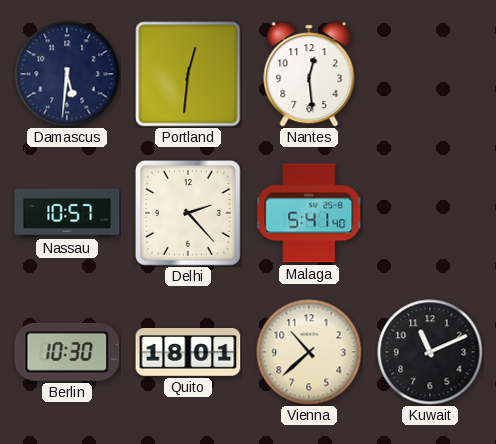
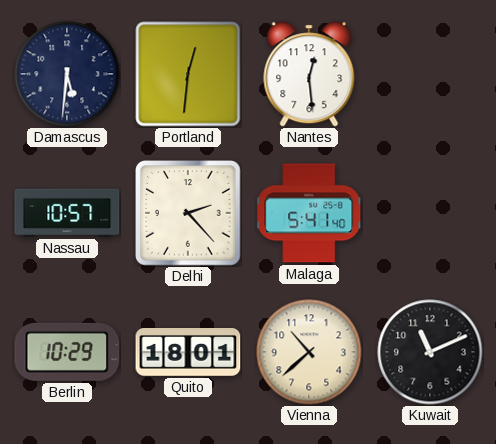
Berlin: 10:30 -> 10:29
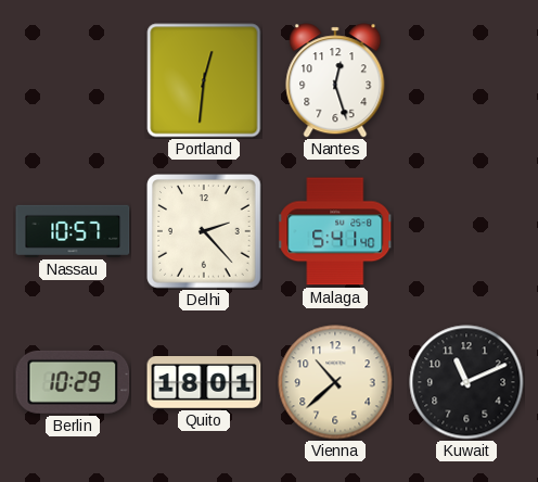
Damascus: 5:31 -> none
Nantes: 12:29 -> 12:27
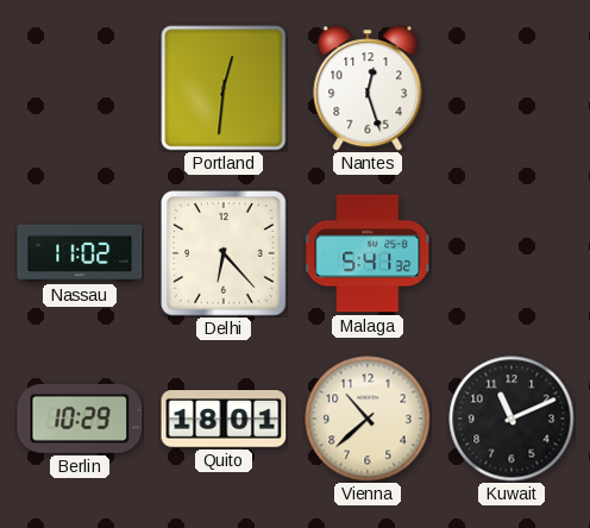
Nassau: 10:57 -> 11:02
Delhi: 2:23 -> 6:23
Malaga: 5:41:40 -> 5:41:32
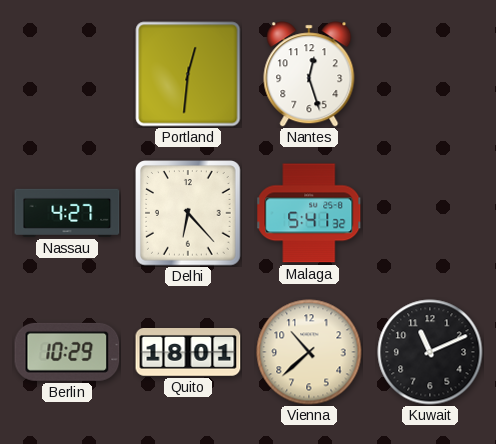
Nassau: 11:02 -> 4:27
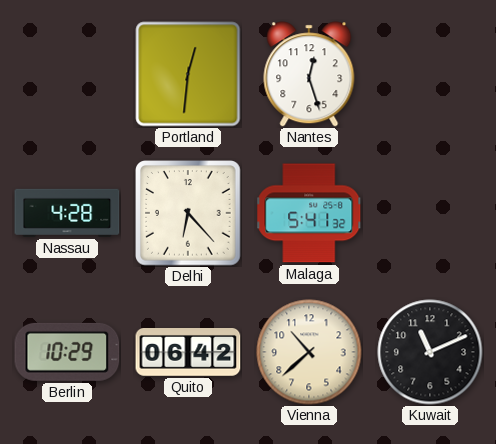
Nassau: 4:27 -> 4:28
Quito: 18:01 -> 06:42
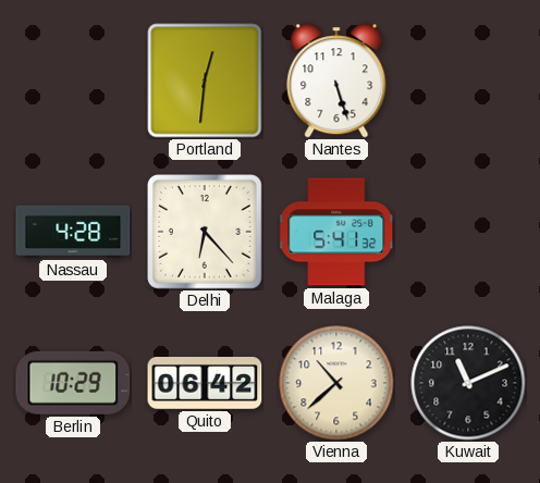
Nantes: 12:27 -> 5:27
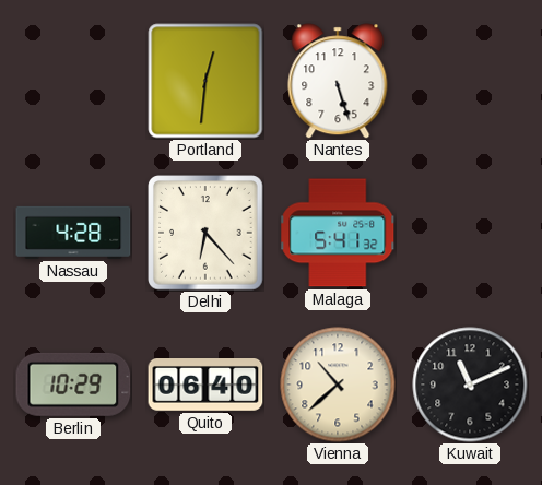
Quito: 06:42 -> 06:40
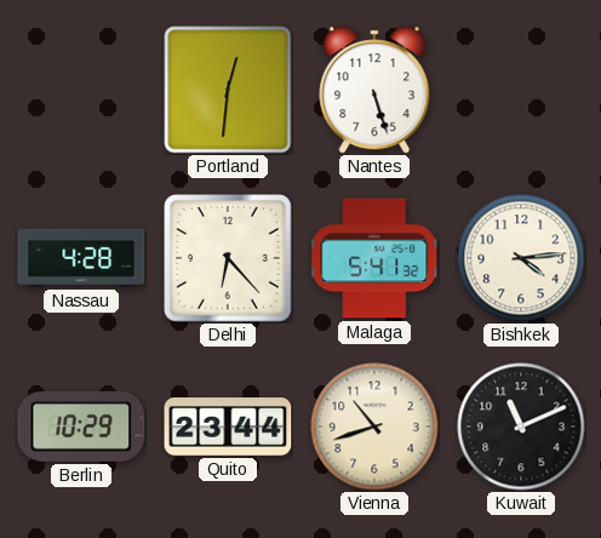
Bishkek: none -> 4:14
Quito: 06:40 -> 23:44
Vienna: 10:38 -> 10:42
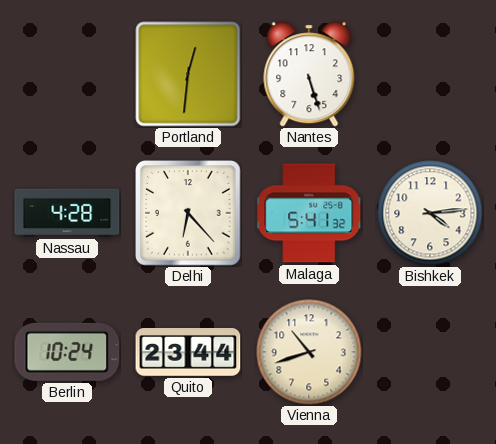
Berlin: 10:29 -> 10:24
Kuwait: 11:11 -> none
